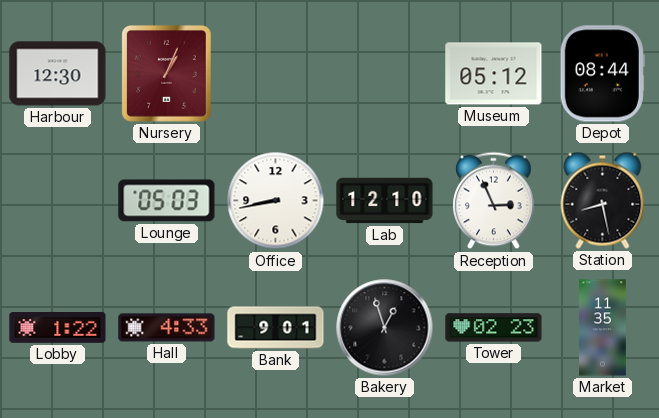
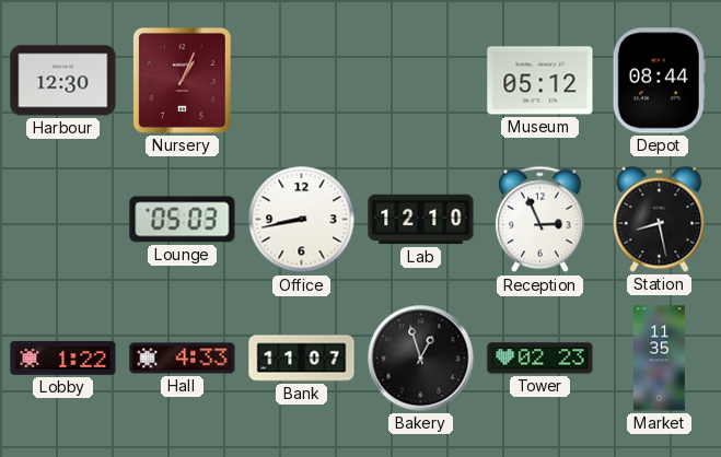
Bank: 9:01 -> 11:07
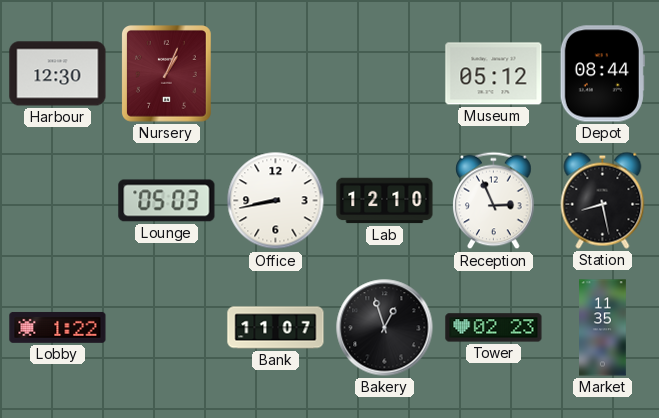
Hall: 4:33 -> none
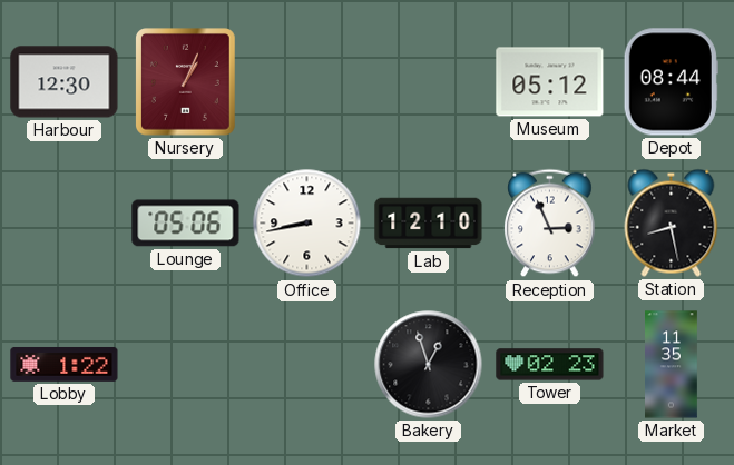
Lounge: 05:03 -> 05:06
Bank: 11:07 -> none
